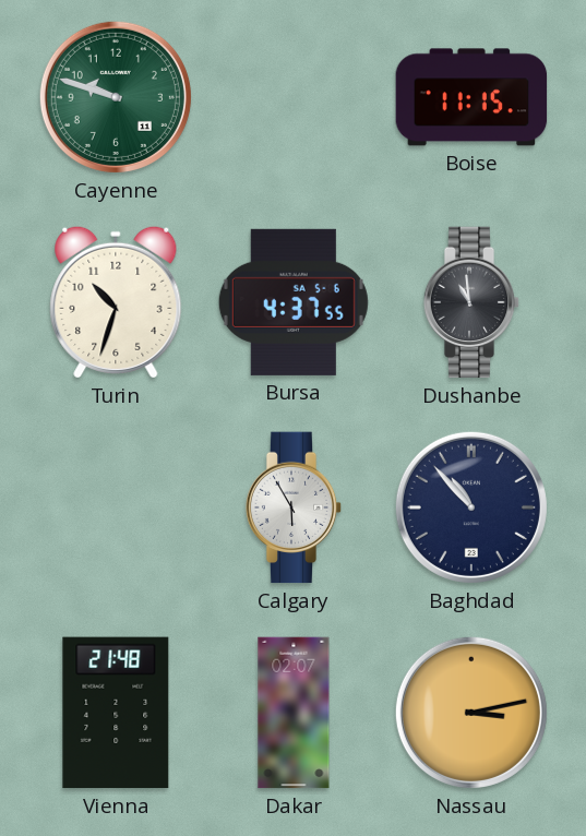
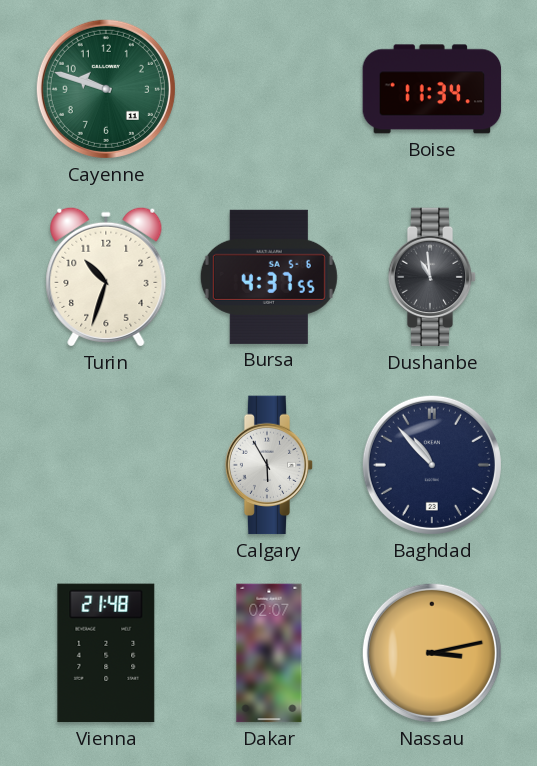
Boise: 11:15 -> 11:34
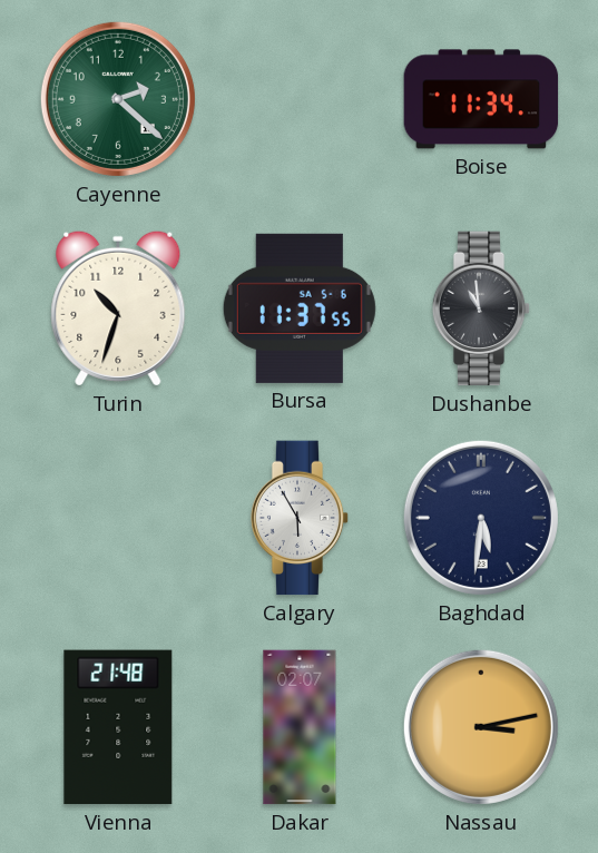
Cayenne: 9:48 -> 2:22
Bursa: 4:37 -> 11:37
Baghdad: 10:53 -> 5:31
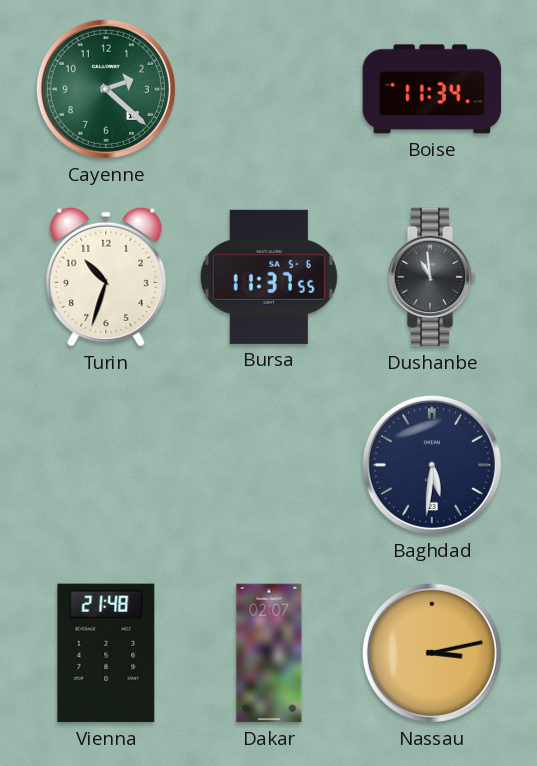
Calgary: 5:55 -> none
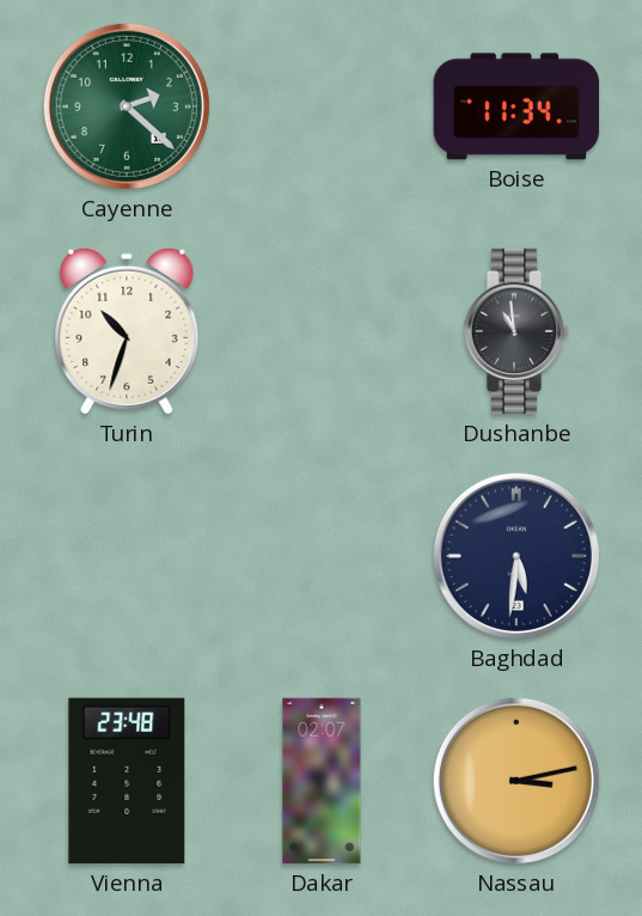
Bursa: 11:37 -> none
Vienna: 21:48 -> 23:48
